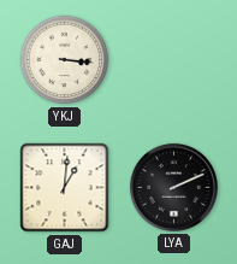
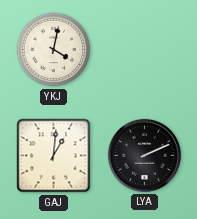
YKJ: 3:16 -> 4:02
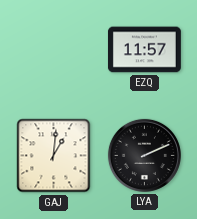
YKJ: 4:02 -> none
EZQ: none -> 11:57
